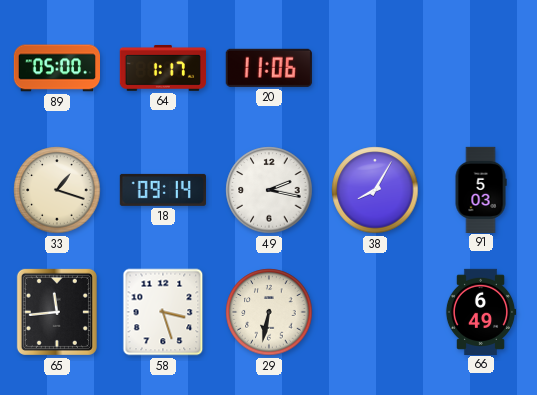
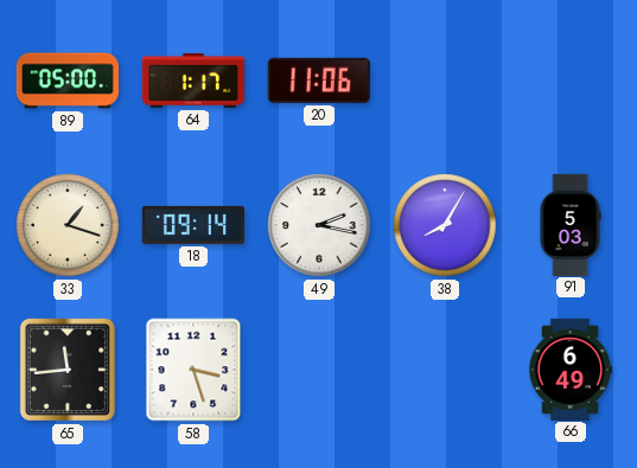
29: 6:32 -> none
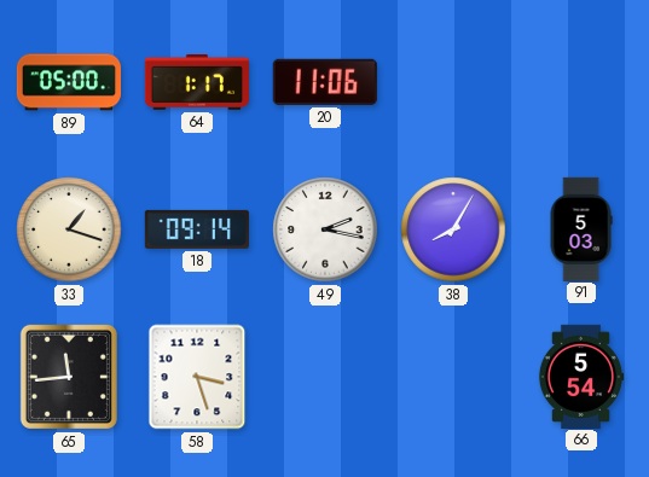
66: 6:49 -> 5:54
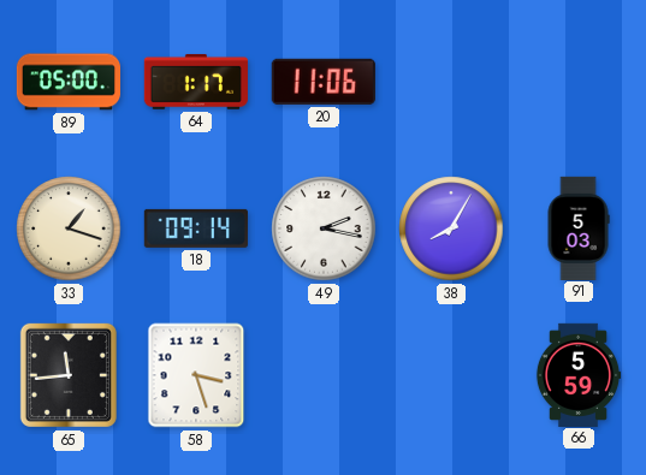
66: 5:54 -> 5:59
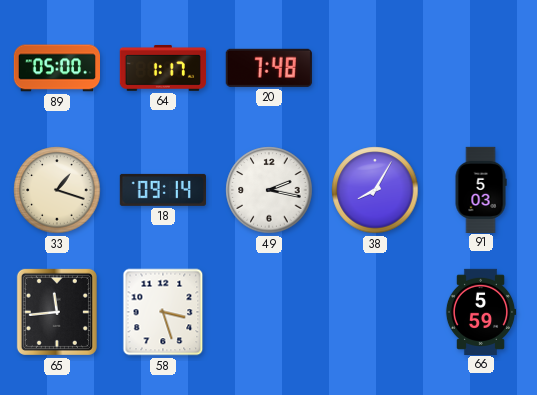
20: 11:06 -> 7:48
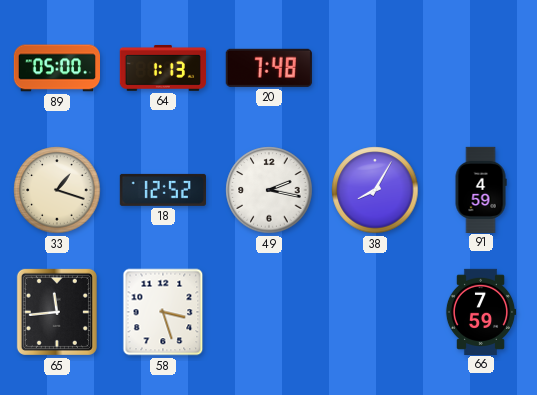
64: 1:17 -> 1:13
18: 09:14 -> 12:52
91: 5:03 -> 4:59
66: 5:59 -> 7:59
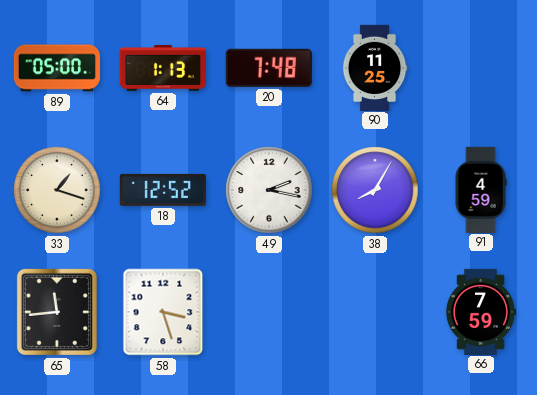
90: none -> 11:25
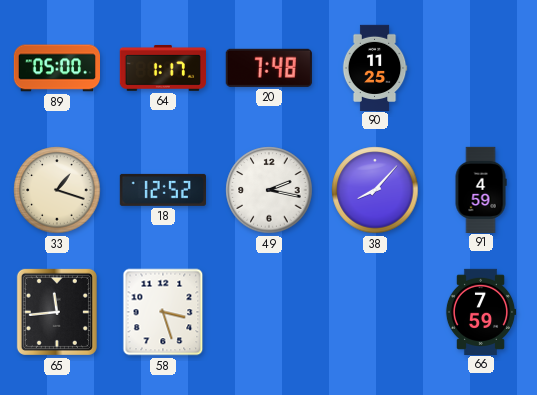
64: 1:13 -> 1:17
38: 8:05 -> 8:07
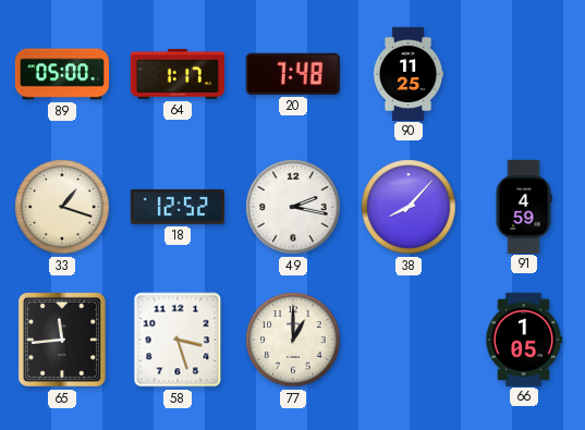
77: none -> 1:00
66: 7:59 -> 1:05
